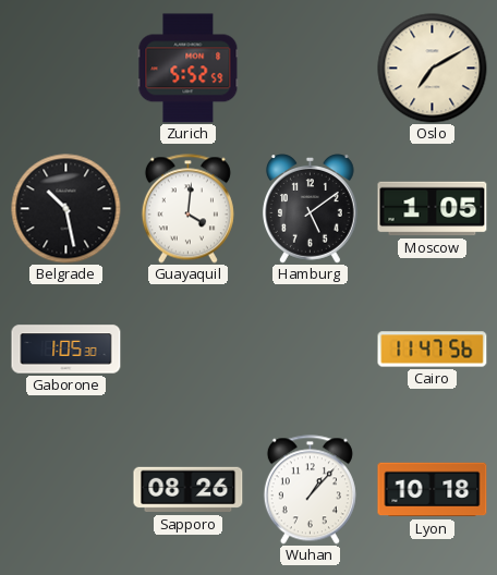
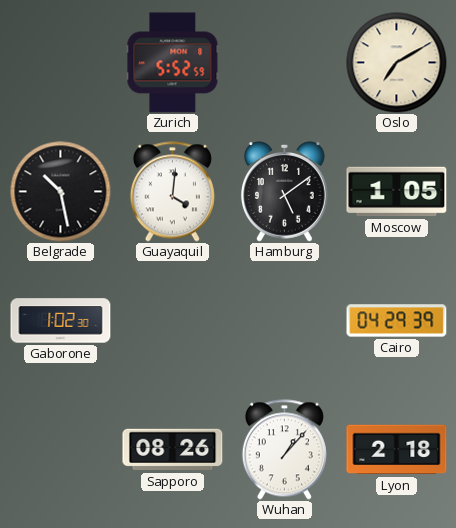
Gaborone: 1:05 -> 1:02
Cairo: 11:47 -> 04:29
Lyon: 10:18 -> 2:18
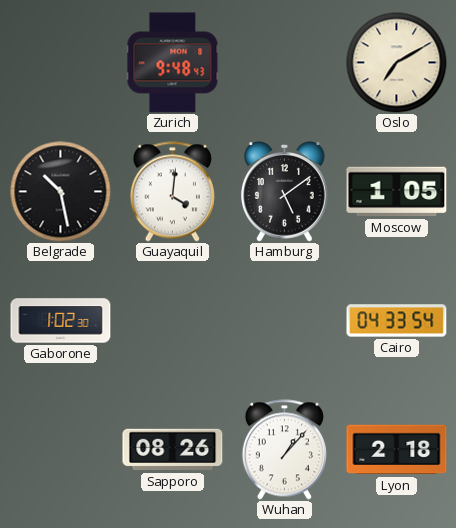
Zurich: 5:52 -> 9:48
Cairo: 04:29 -> 04:33
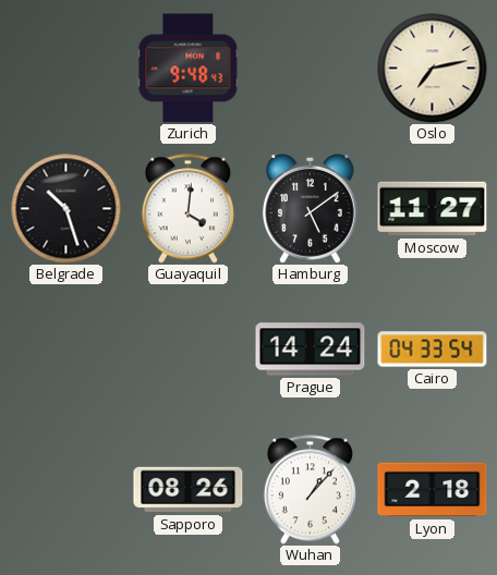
Oslo: 7:10 -> 7:13
Belgrade: 10:28 -> 10:27
Moscow: 1:05 -> 11:27
Gaborone: 1:02 -> none
Prague: none -> 14:24
